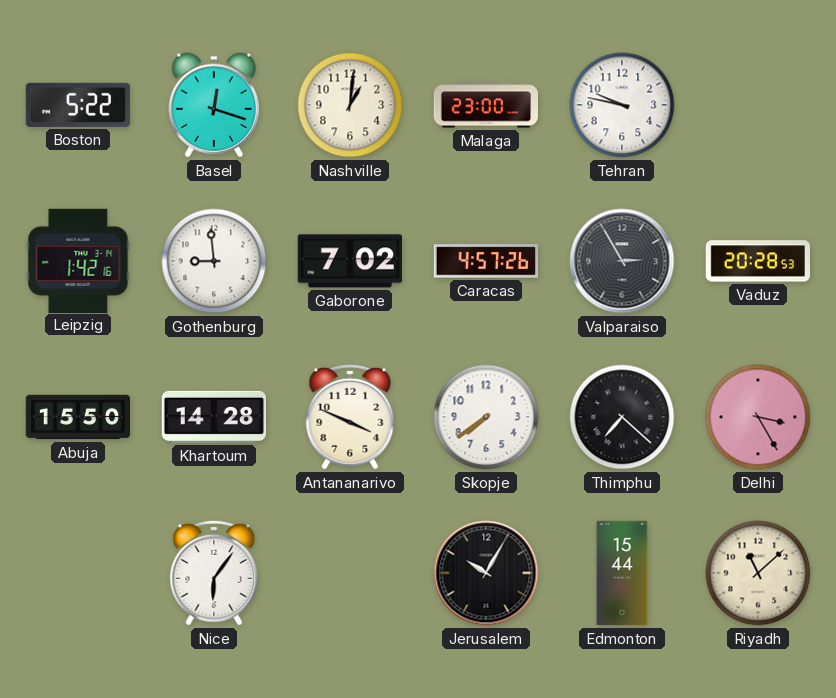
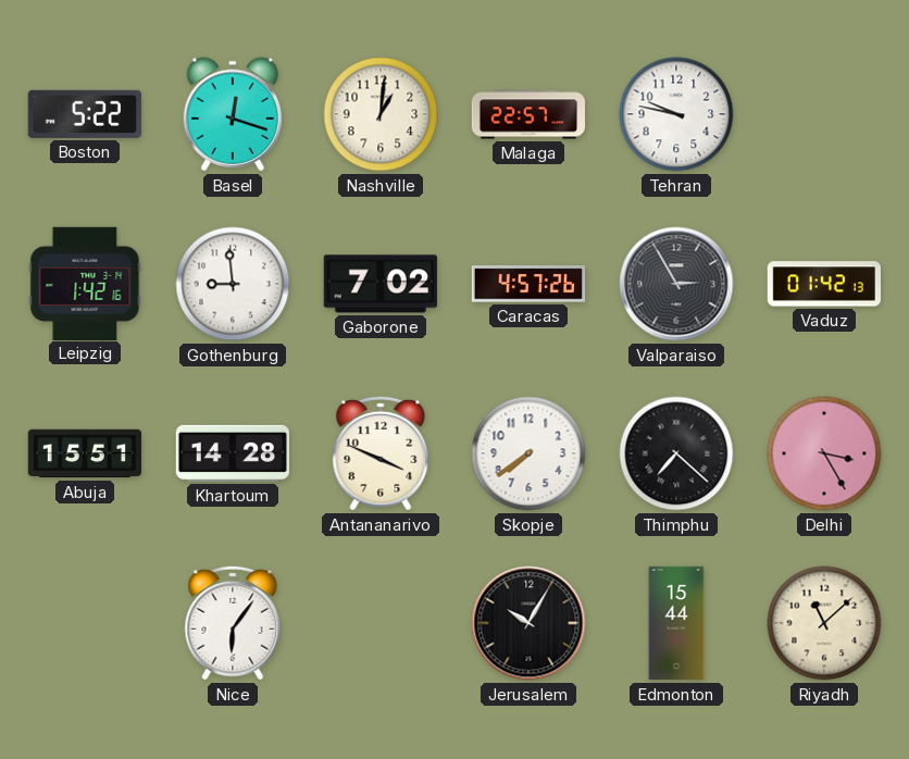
Malaga: 23:00 -> 22:57
Vaduz: 20:28 -> 01:42
Abuja: 15:50 -> 15:51
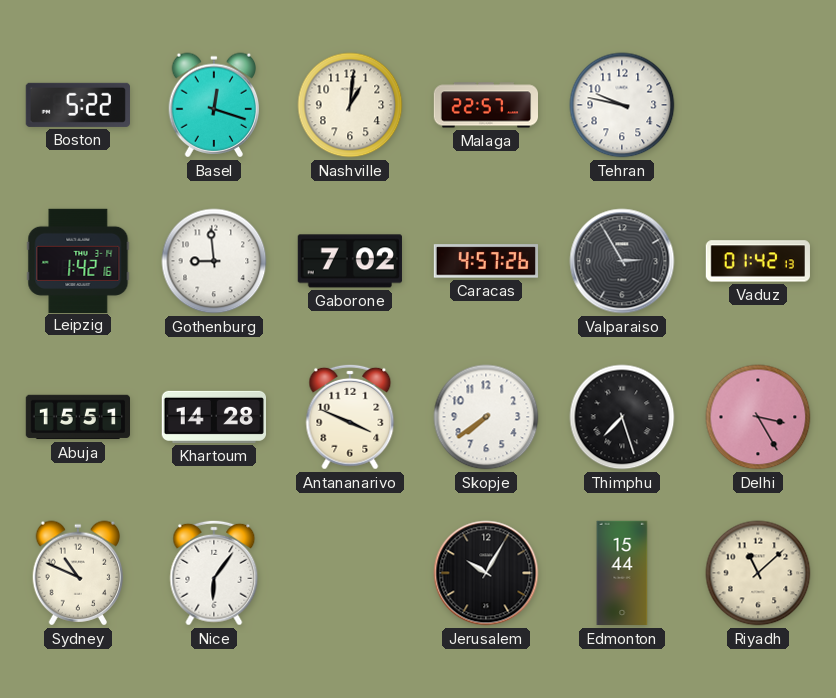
Thimphu: 7:22 -> 7:27
Sydney: none -> 10:49
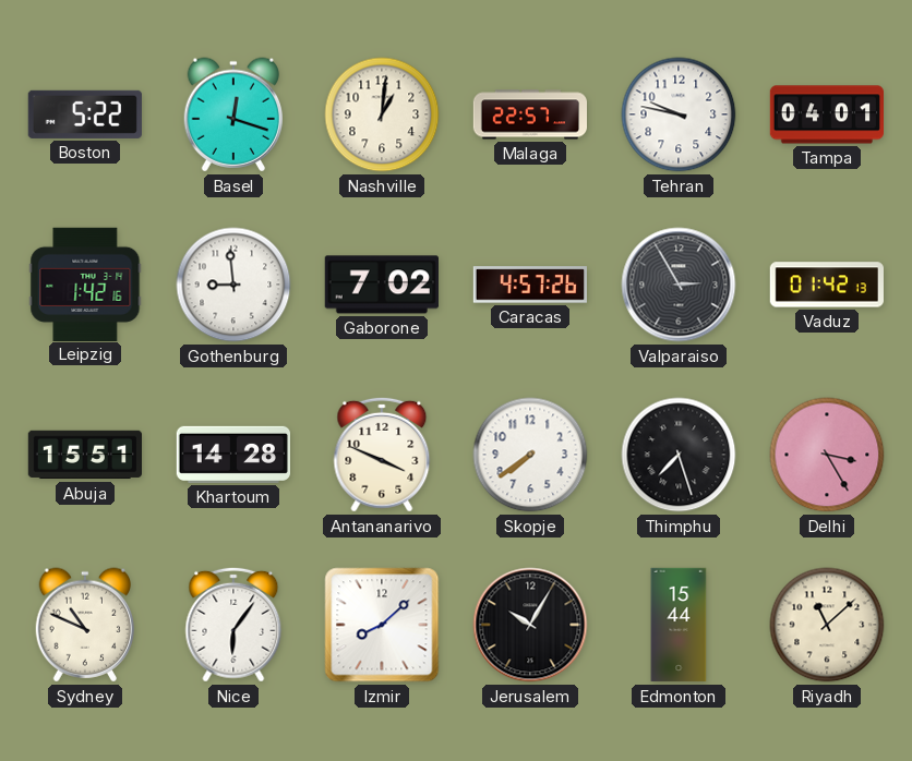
Tampa: none -> 04:01
Izmir: none -> 8:08
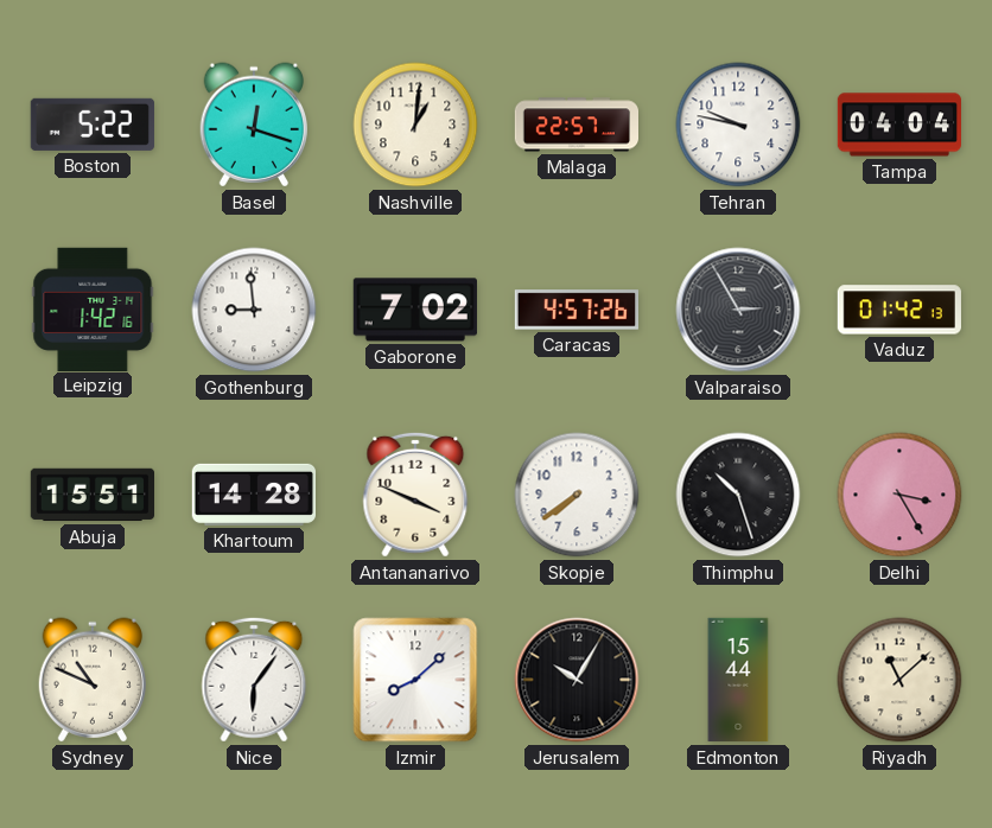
Tampa: 04:01 -> 04:04
Thimphu: 7:27 -> 10:27
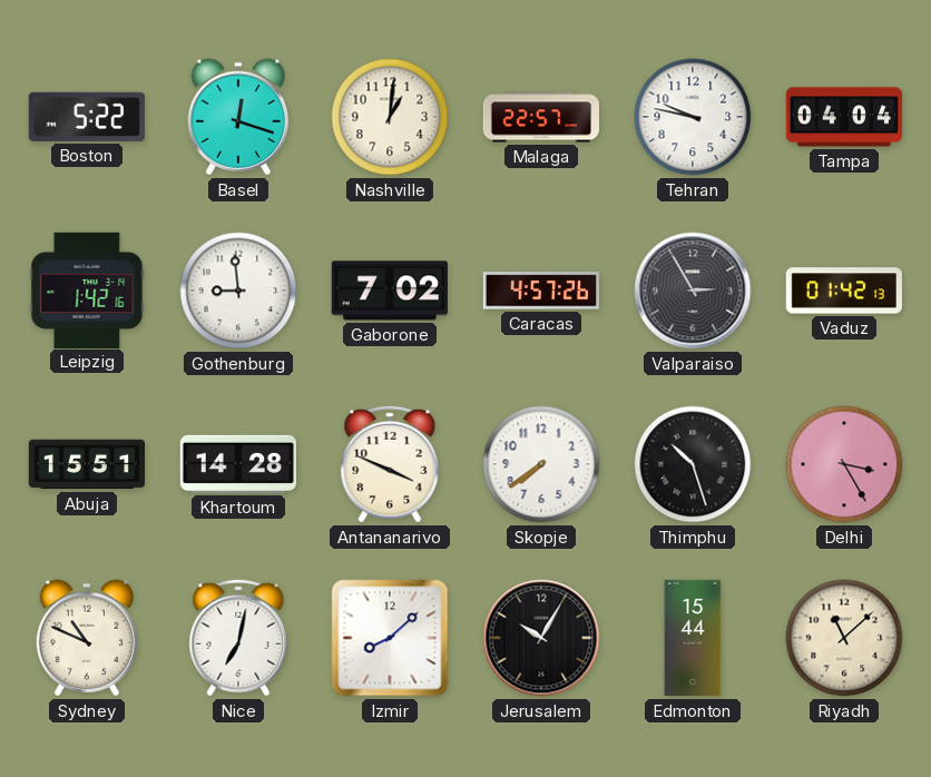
Nice: 6:06 -> 7:02
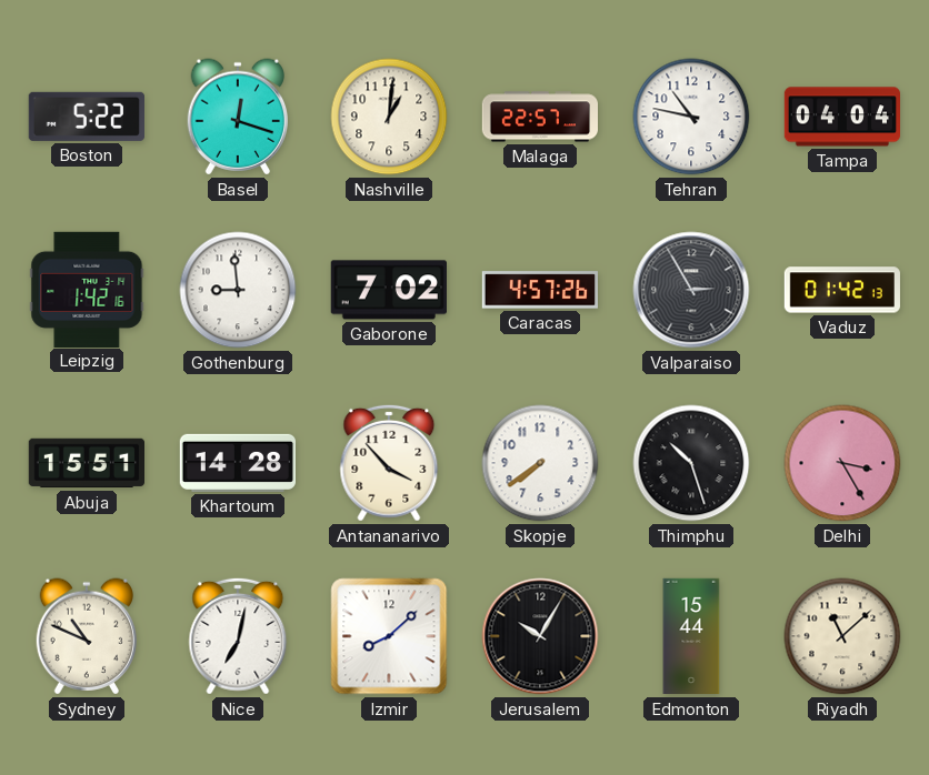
Tehran: 9:47 -> 10:47
Antananarivo: 3:49 -> 3:53
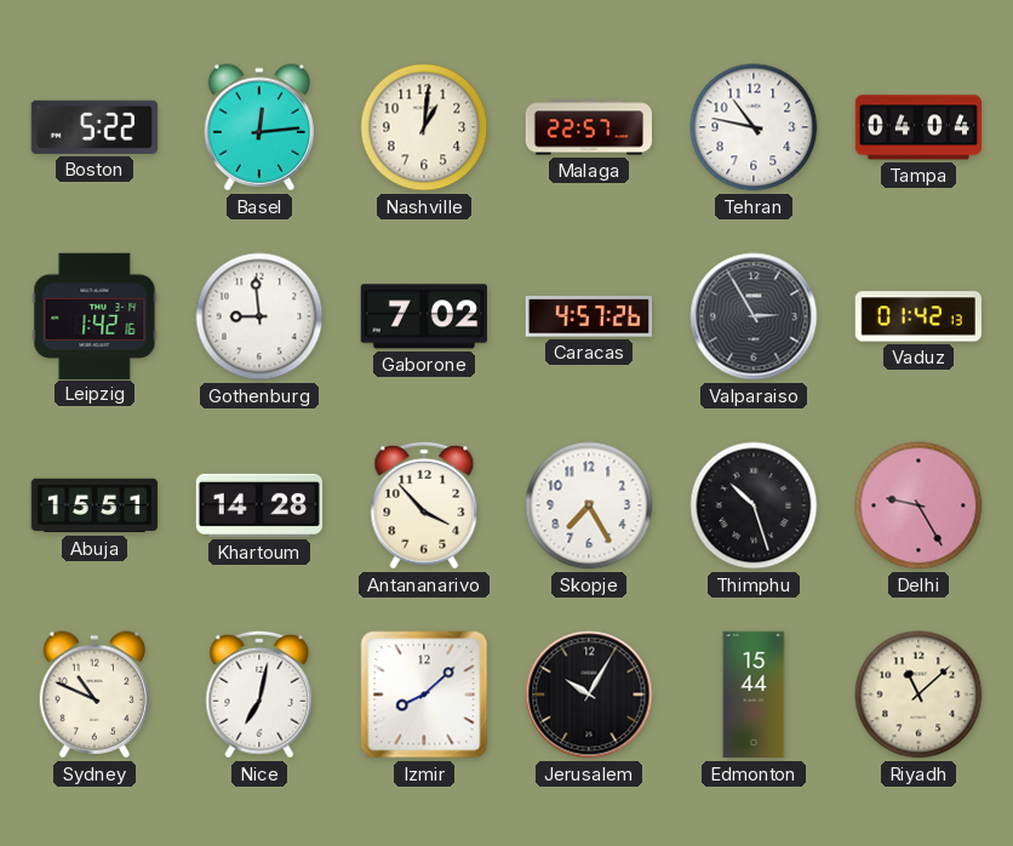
Basel: 12:18 -> 12:14
Skopje: 7:39 -> 7:25
Delhi: 3:25 -> 9:25
